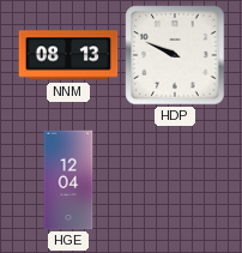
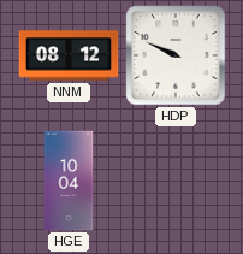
NNM: 08:13 -> 08:12
HGE: 12:04 -> 10:04
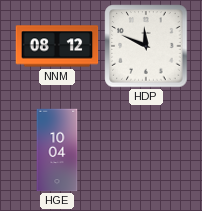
HDP: 9:49 -> 11:49
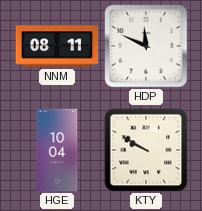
NNM: 08:12 -> 08:11
KTY: none -> 9:50
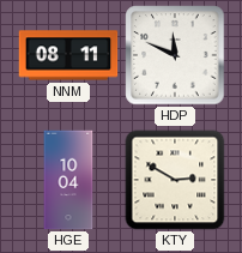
KTY: 9:50 -> 2:50
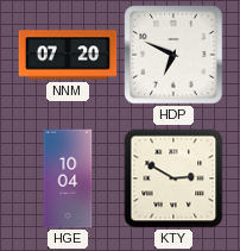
NNM: 08:11 -> 07:20
HDP: 11:49 -> 6:49
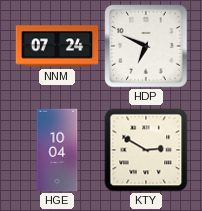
NNM: 07:20 -> 07:24
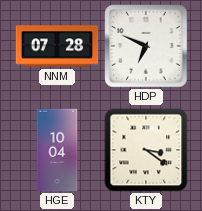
NNM: 07:24 -> 07:28
KTY: 2:50 -> 3:21
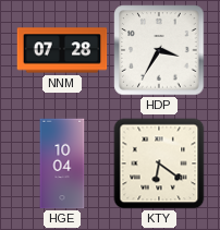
HDP: 6:49 -> 3:35
KTY: 3:21 -> 6:21
